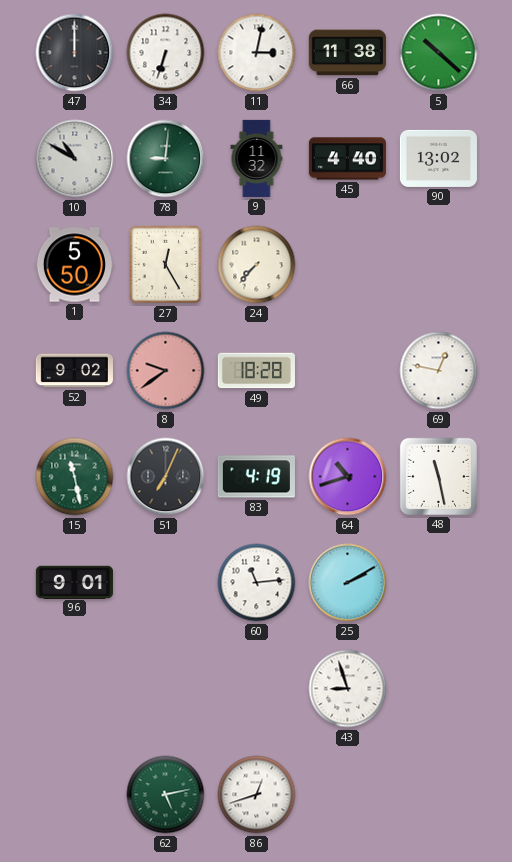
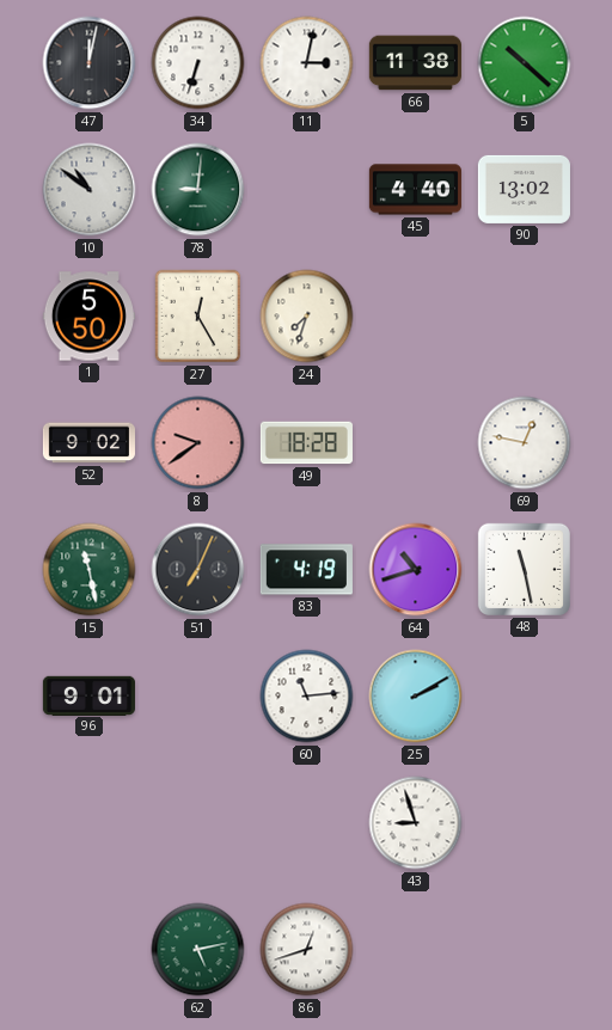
47: 12:00 -> 12:02
10: 10:50 -> 10:51
9: 11:32 -> none
24: 7:37 -> 7:33
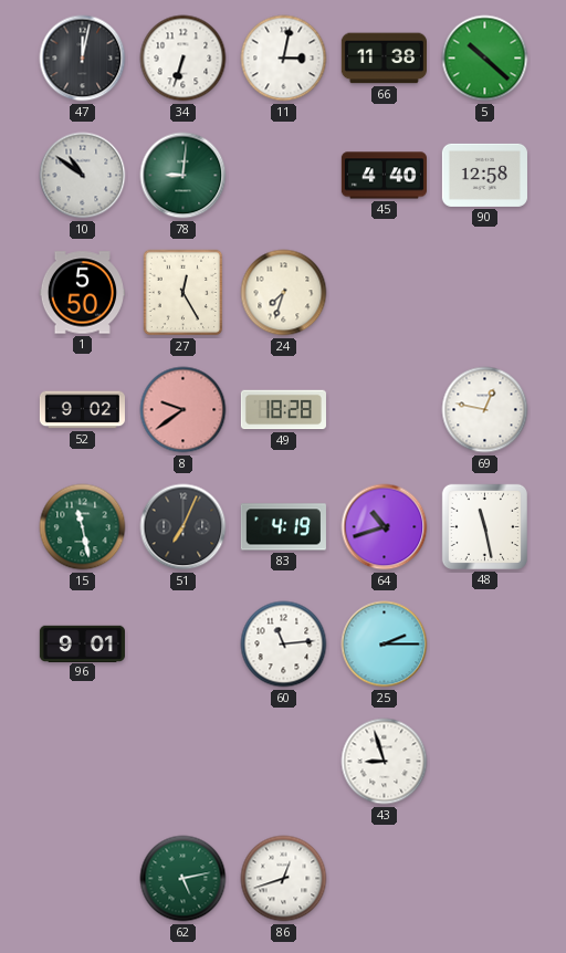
90: 13:02 -> 12:58
25: 2:10 -> 2:15
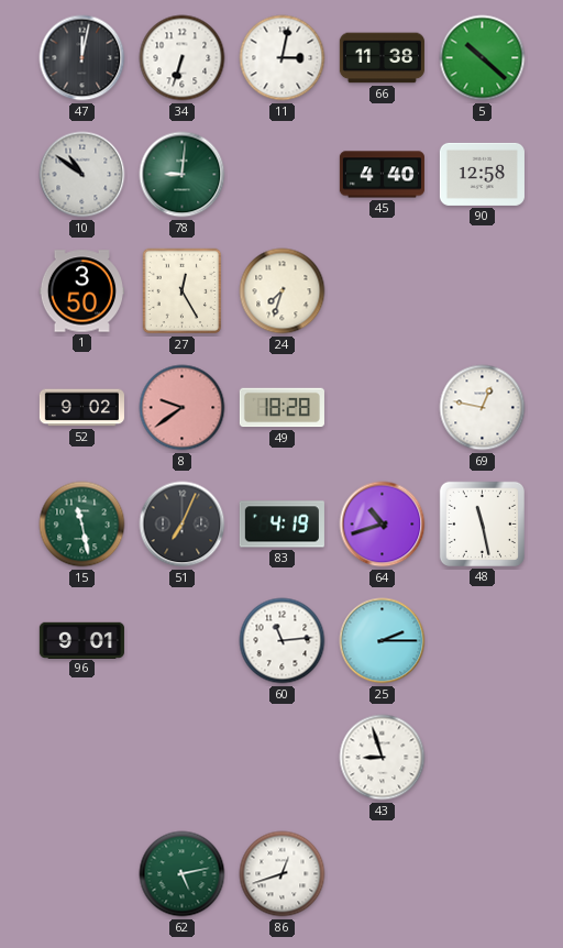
1: 5:50 -> 3:50
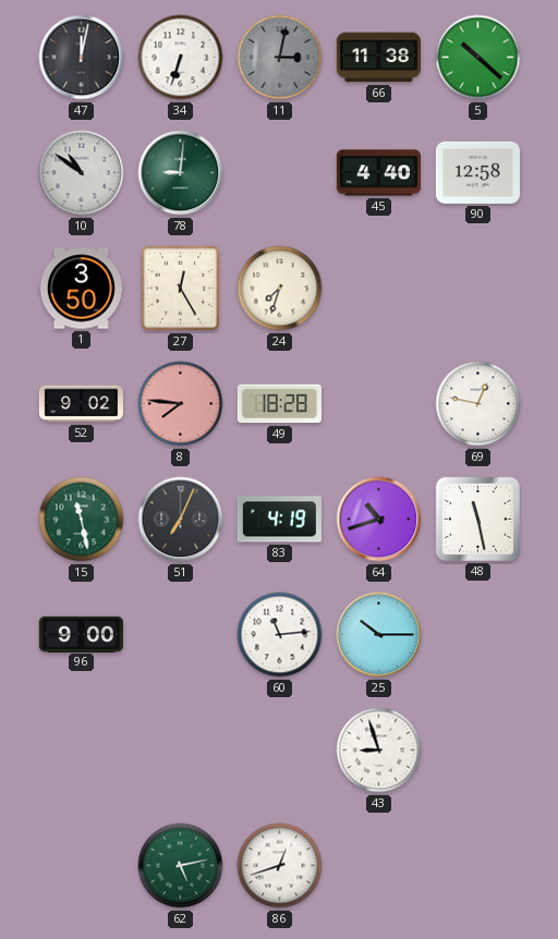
11 dial: white -> grey
8: 9:39 -> 7:46
96: 9:01 -> 9:00
25: 2:15 -> 10:15
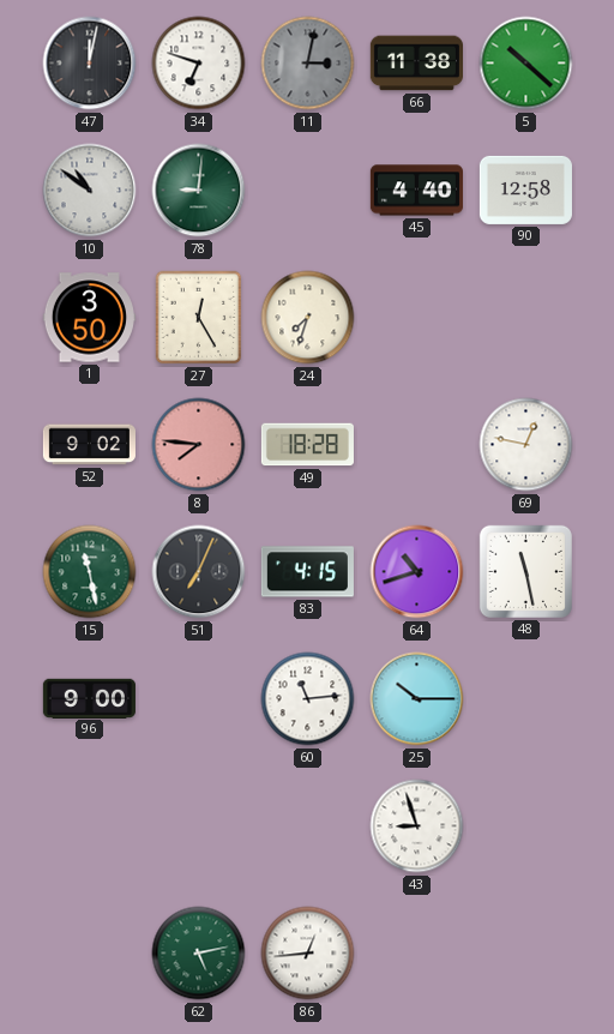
34: 6:33 -> 6:48
83: 4:19 -> 4:15
86: 12:42 -> 12:44
